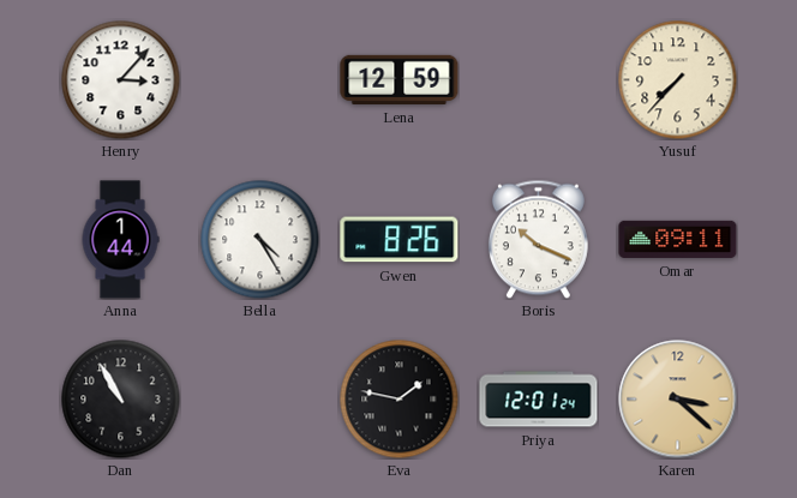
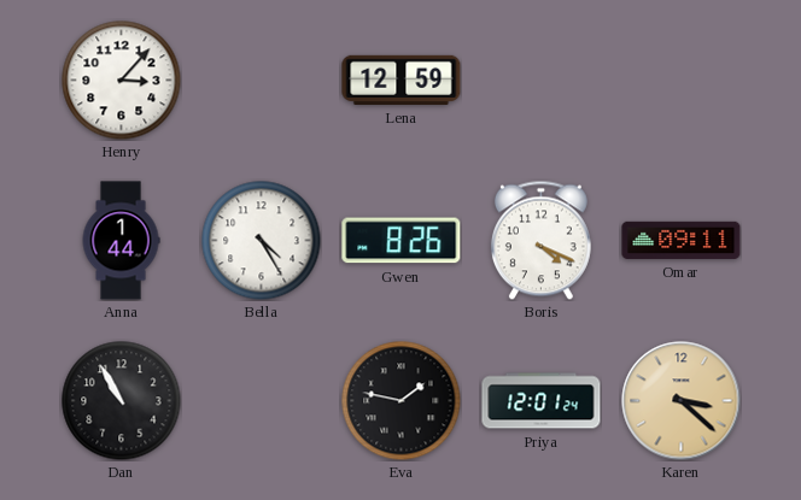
Yusuf: 7:37 -> none
Boris: 10:19 -> 4:19
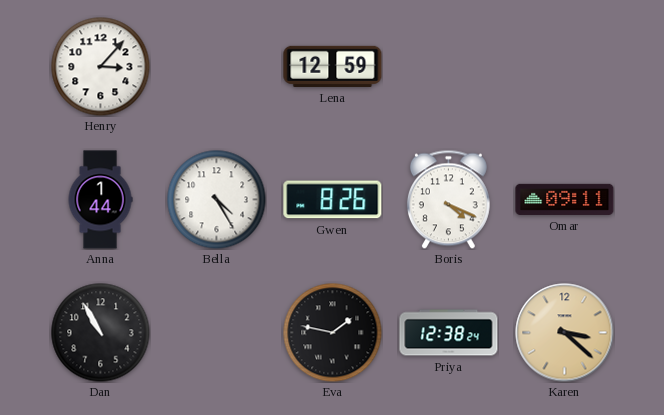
Priya: 12:01 -> 12:38
